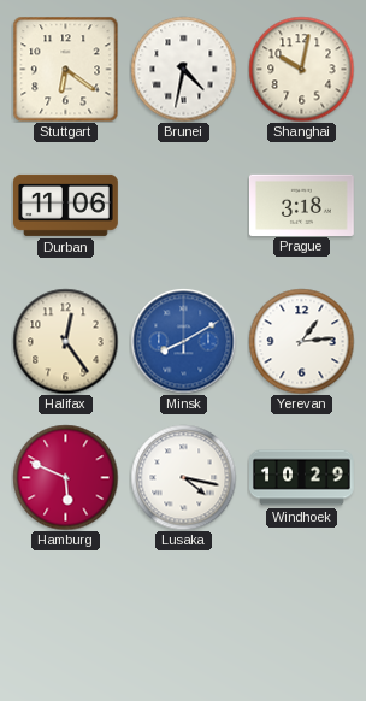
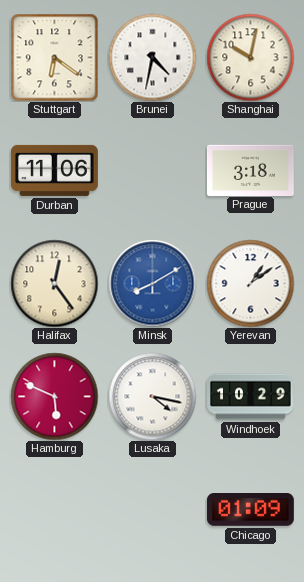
Yerevan: 1:14 -> 1:09
Chicago: none -> 01:09
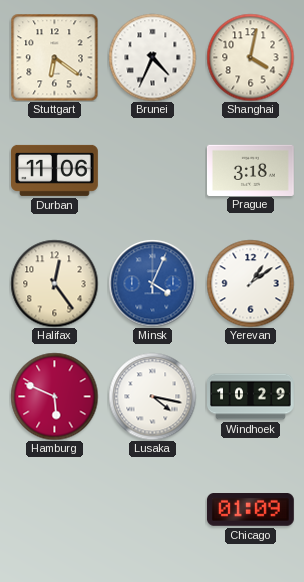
Brunei: 4:32 -> 4:34
Shanghai: 10:02 -> 4:02
Minsk: 8:10 -> 4:04
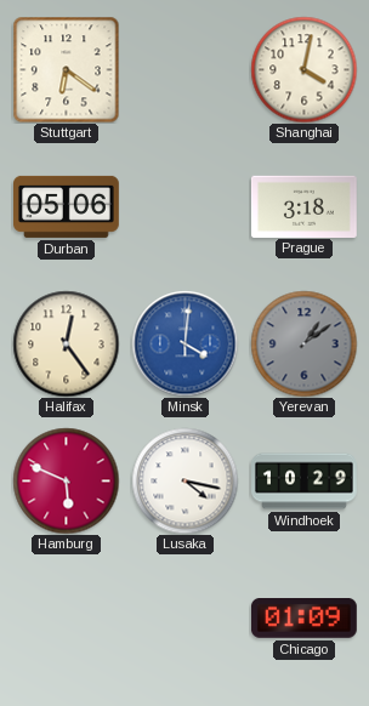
Brunei: 4:34 -> none
Durban: 11:06 -> 05:06
Minsk: 4:04 -> 4:01
Yerevan dial: white -> grey
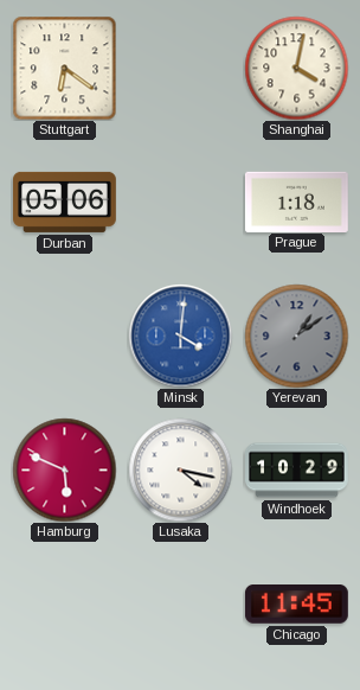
Prague: 3:18 -> 1:18
Halifax: 12:24 -> none
Chicago: 01:09 -> 11:45
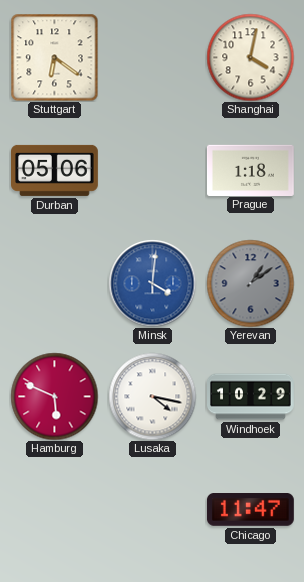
Chicago: 11:45 -> 11:47
